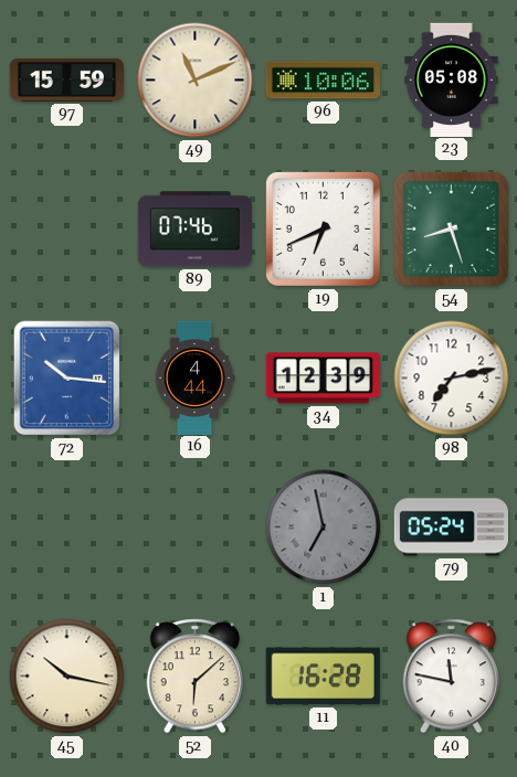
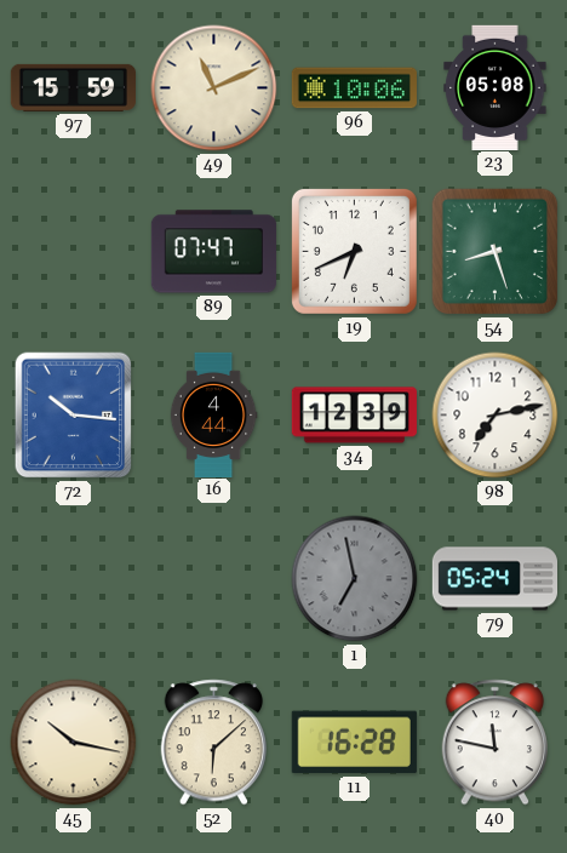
89: 07:46 -> 07:47
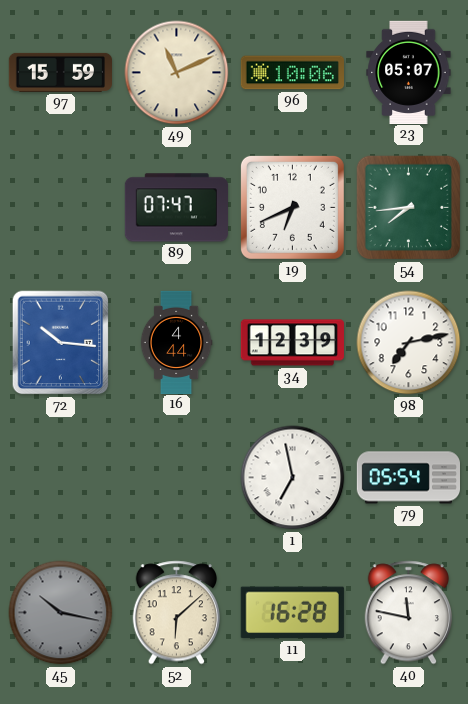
23: 05:08 -> 05:07
54: 8:27 -> 7:44
1 dial: grey -> white
79: 05:24 -> 05:54
45 dial: cream -> grey
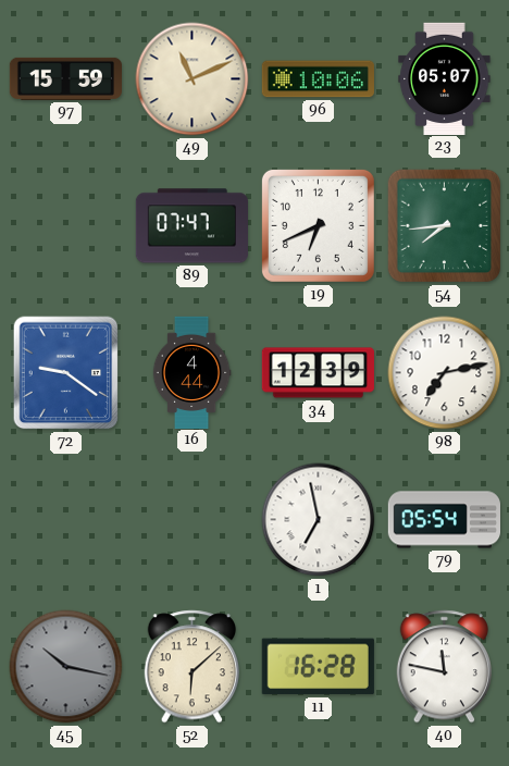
72: 10:16 -> 9:21
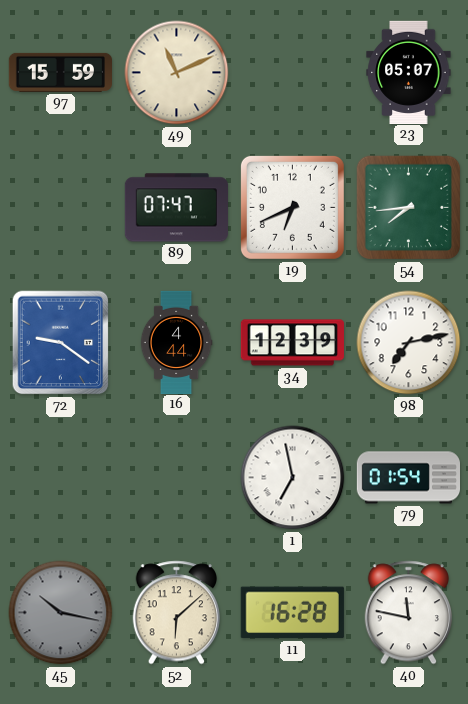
96: 10:06 -> none
79: 05:54 -> 01:54
